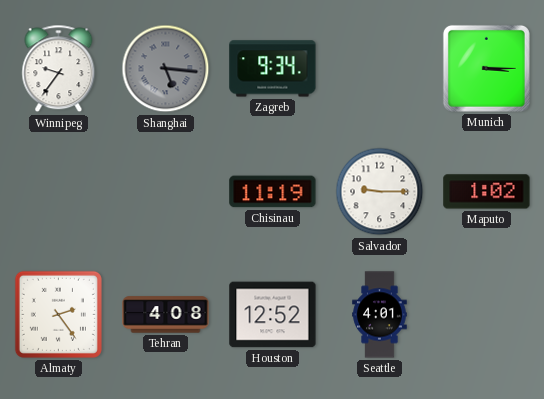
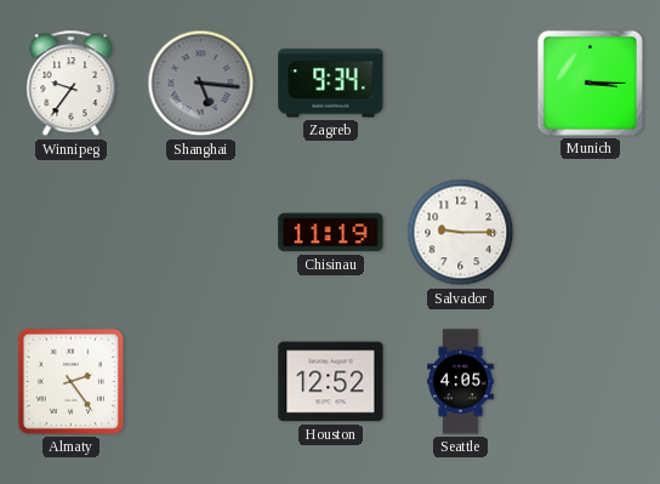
Maputo: 1:02 -> none
Tehran: 4:08 -> none
Seattle: 4:01 -> 4:05
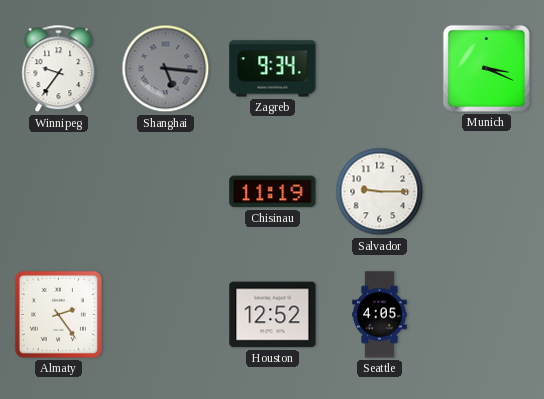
Munich: 3:15 -> 3:19
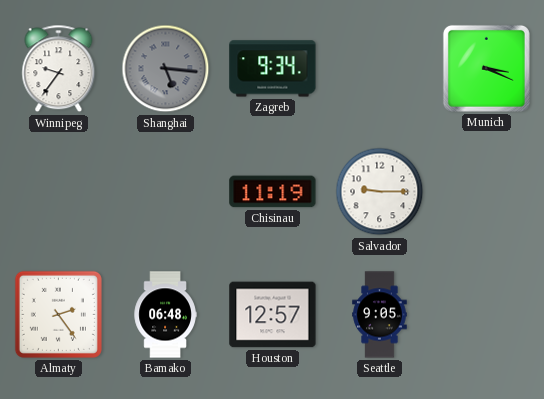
Bamako: none -> 06:48
Houston: 12:52 -> 12:57
Seattle: 4:05 -> 9:05
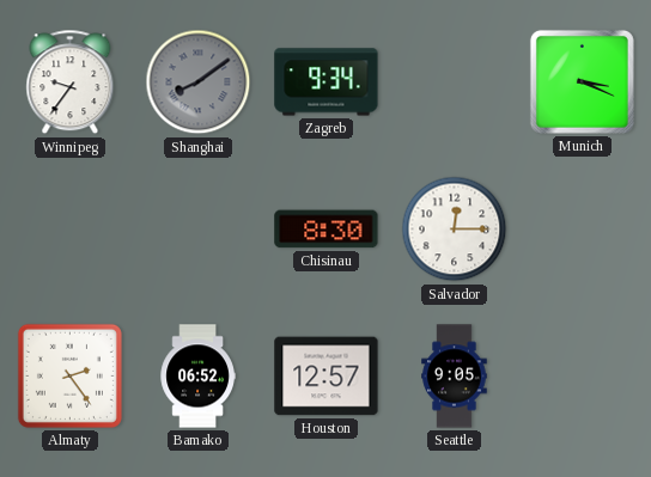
Shanghai: 5:16 -> 8:09
Chisinau: 11:19 -> 8:30
Salvador: 9:15 -> 12:15
Bamako: 06:48 -> 06:52
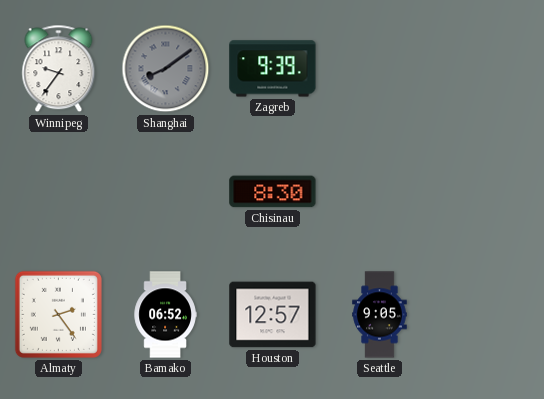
Zagreb: 9:34 -> 9:39
Munich: 3:19 -> none
Salvador: 12:15 -> none
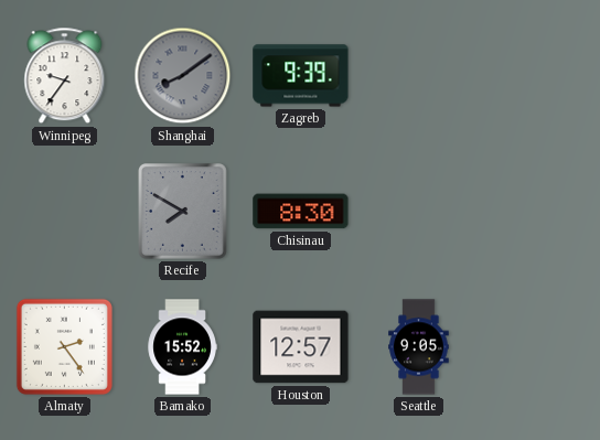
Recife: none -> 7:50
Bamako: 06:52 -> 15:52
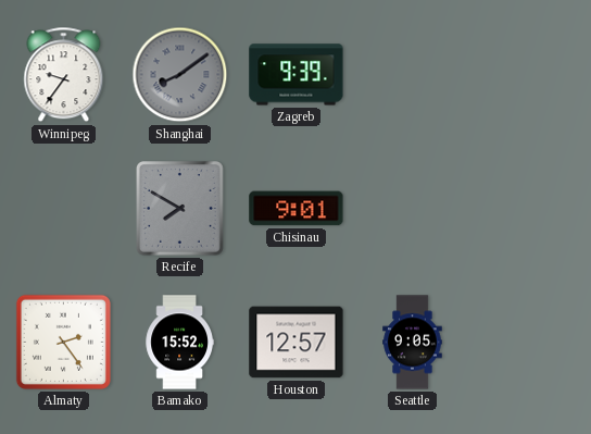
Chisinau: 8:30 -> 9:01
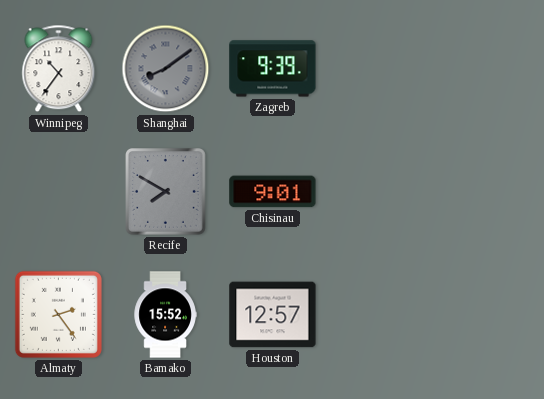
Winnipeg: 9:36 -> 10:36
Seattle: 9:05 -> none
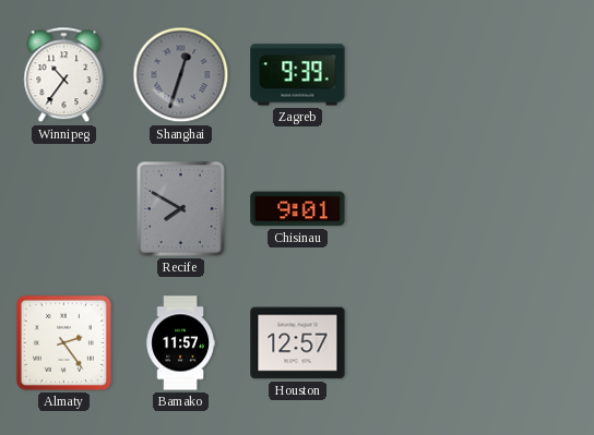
Shanghai: 8:09 -> 12:33
Bamako: 15:52 -> 11:57
